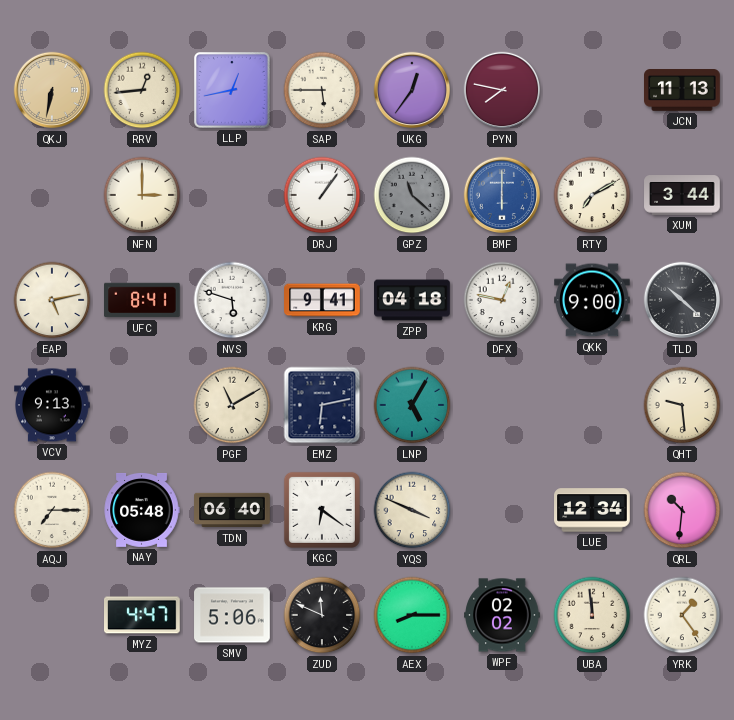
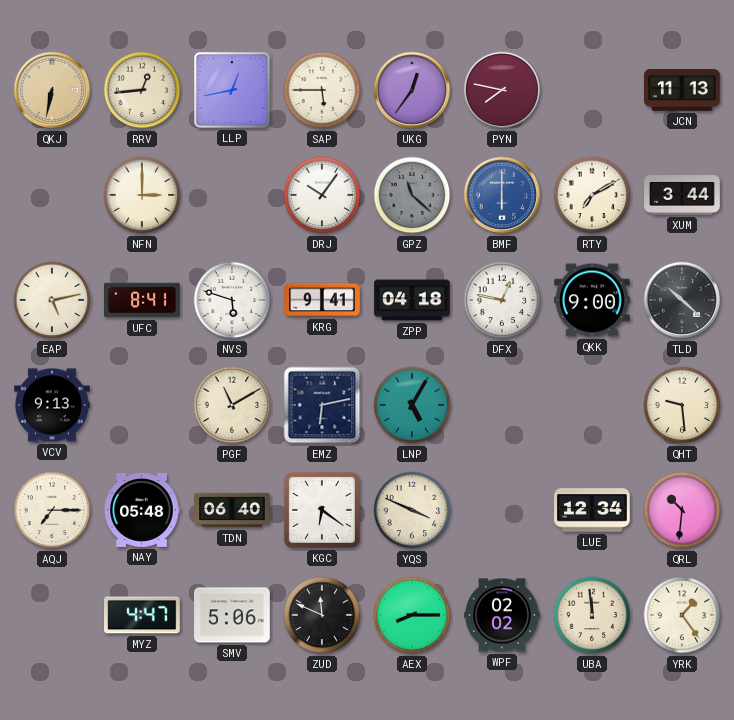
DRJ: 1:06 -> 10:06
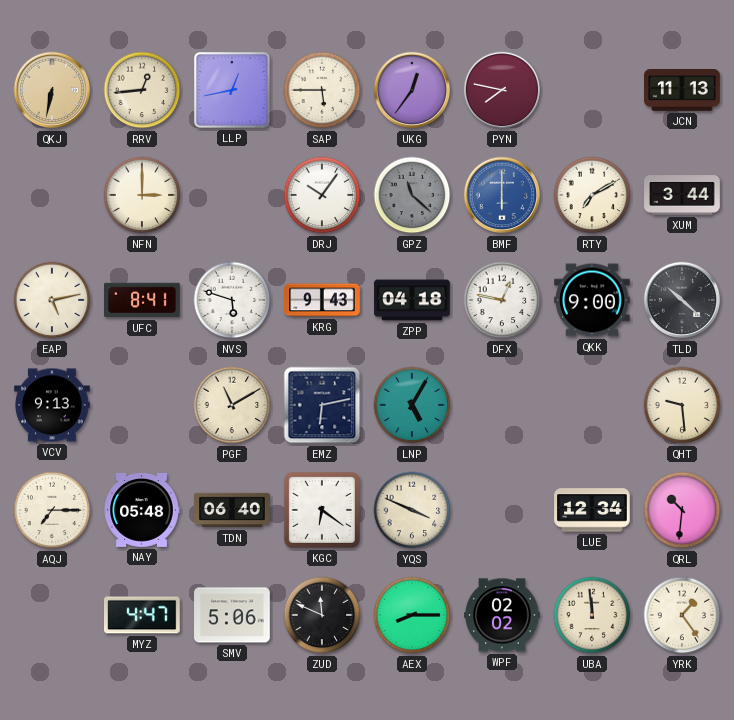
KRG: 9:41 -> 9:43
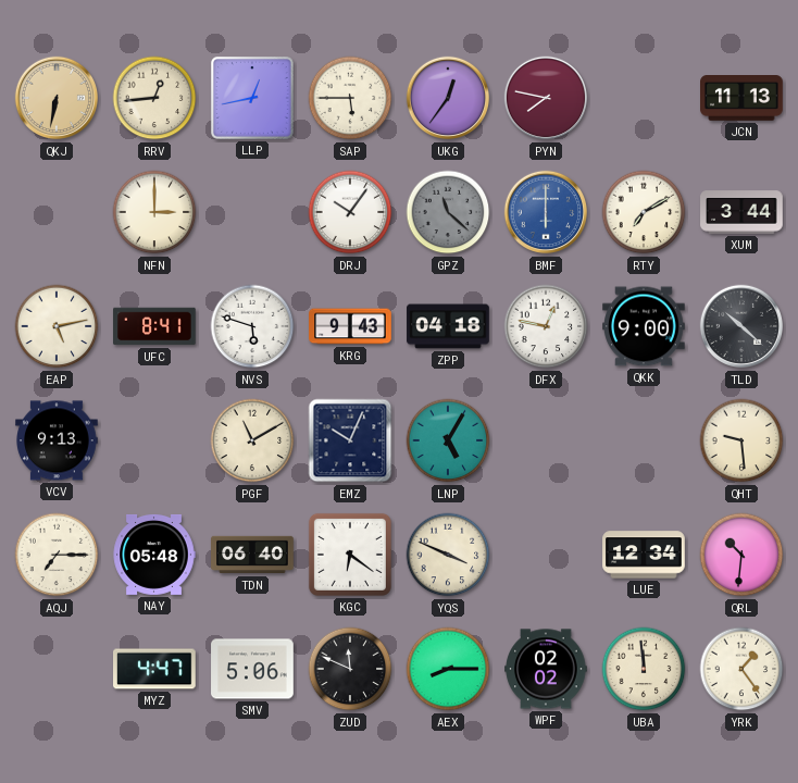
EMZ: 6:13 -> 10:04
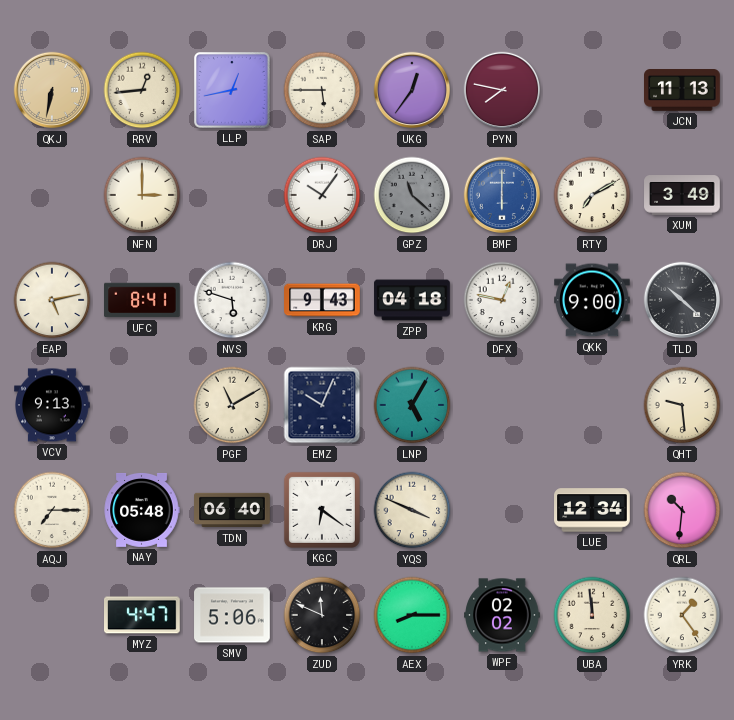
XUM: 3:44 -> 3:49
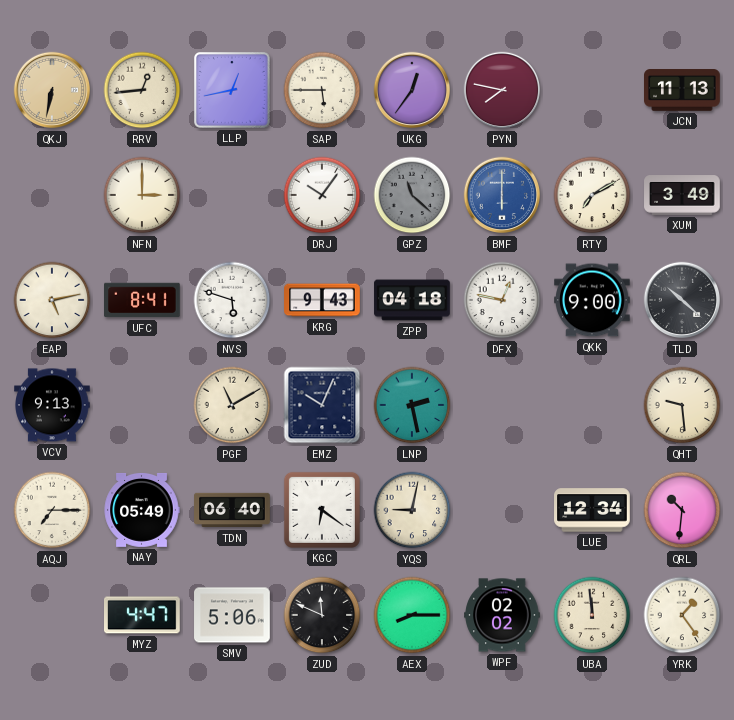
LNP: 5:05 -> 2:28
NAY: 05:48 -> 05:49
YQS: 3:49 -> 9:02
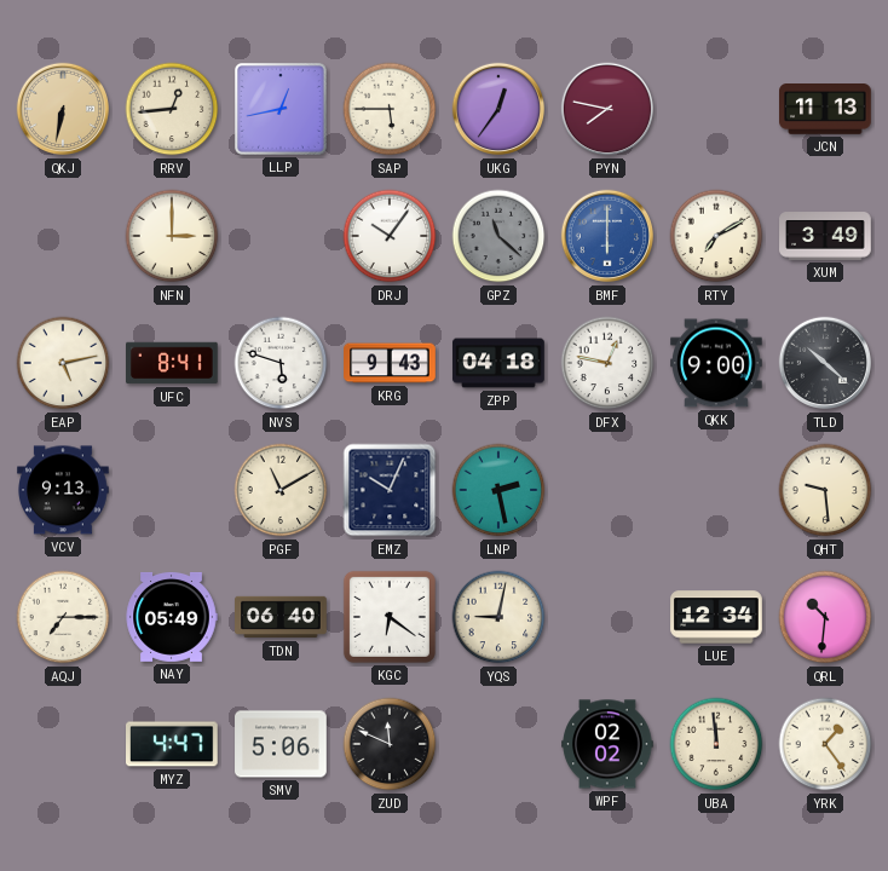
AEX: 8:15 -> none
